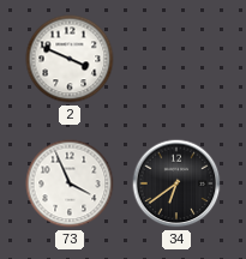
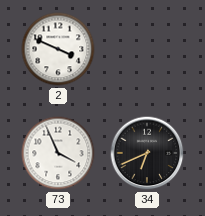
34: 6:39 -> 6:41
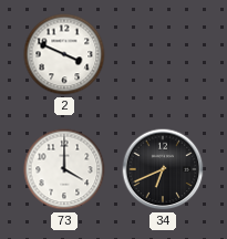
73: 3:56 -> 4:00
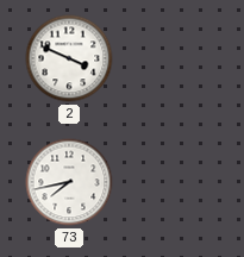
73: 4:00 -> 7:43
34: 6:41 -> none
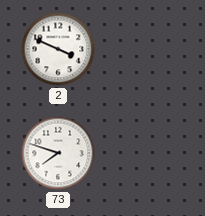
73: 7:43 -> 7:48
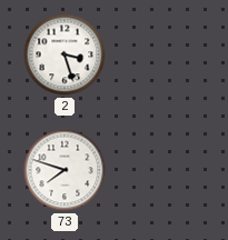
2: 3:49 -> 3:27
